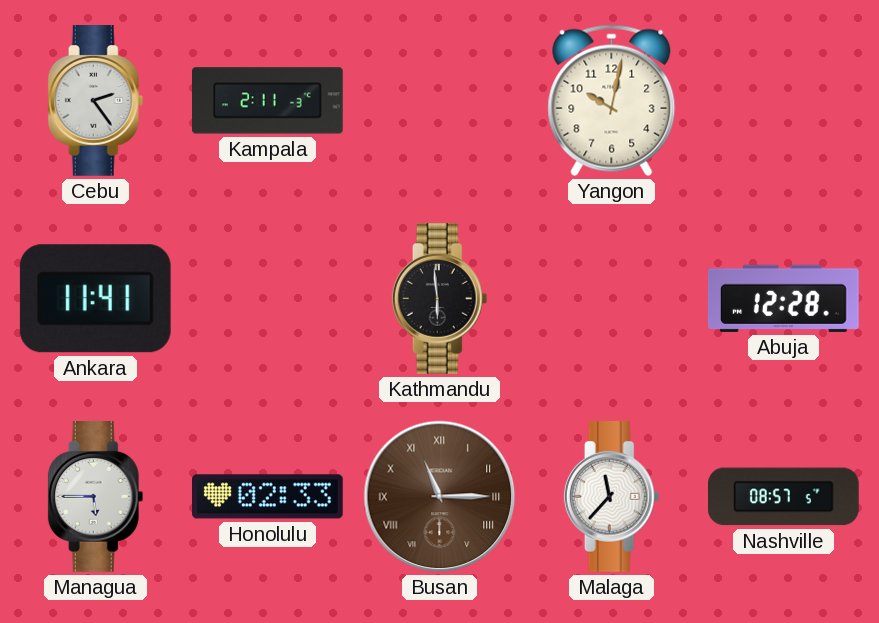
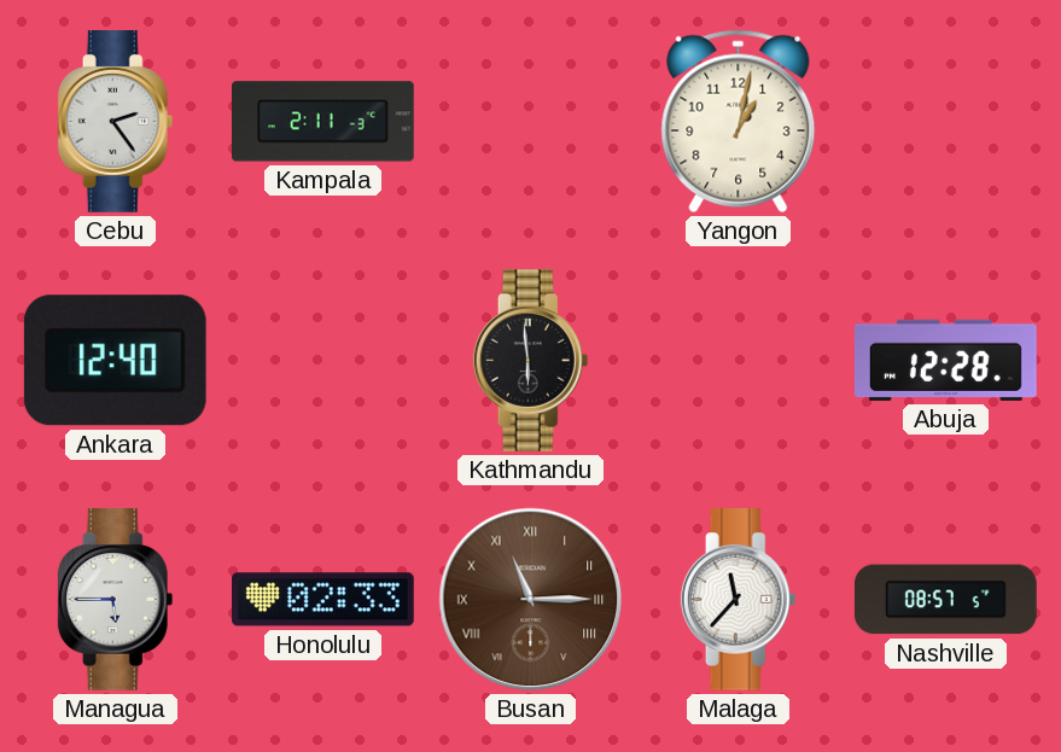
Yangon: 10:02 -> 1:02
Ankara: 11:41 -> 12:40
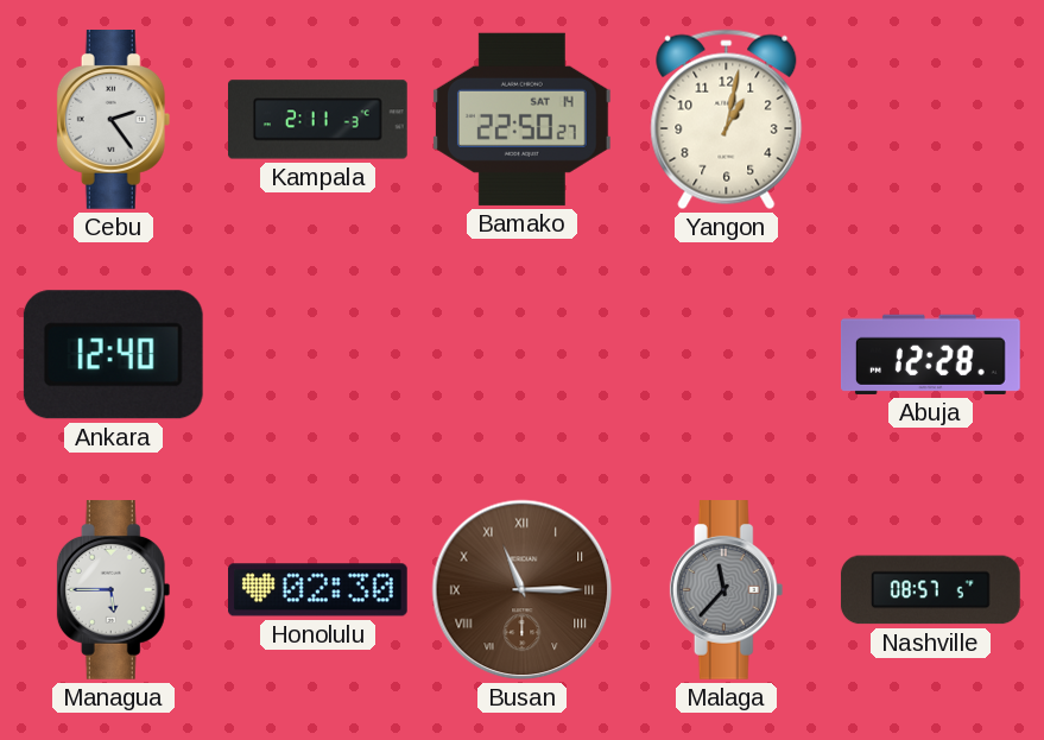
Bamako: none -> 22:50
Kathmandu: 5:59 -> none
Honolulu: 02:33 -> 02:30
Malaga dial: white -> grey
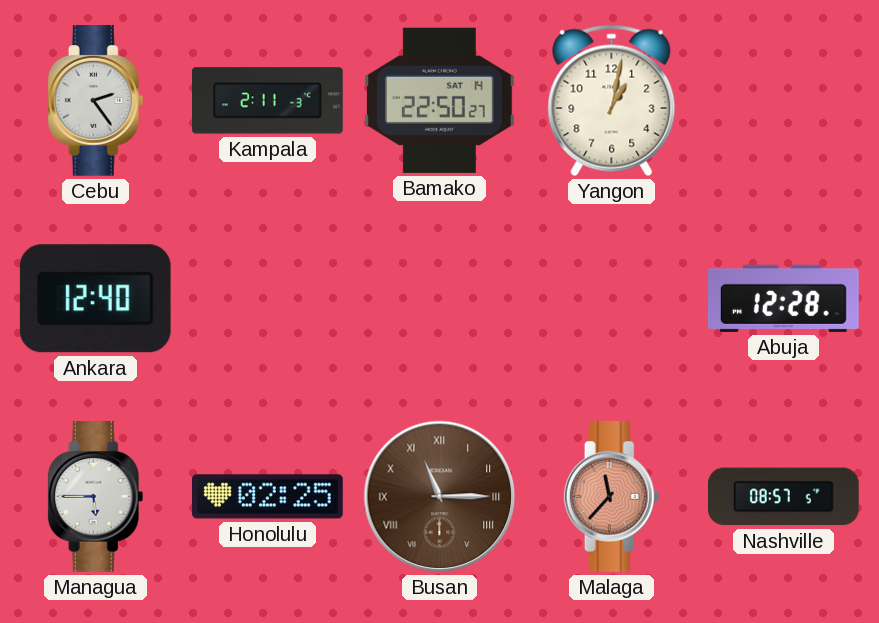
Honolulu: 02:30 -> 02:25
Malaga dial: grey -> salmon
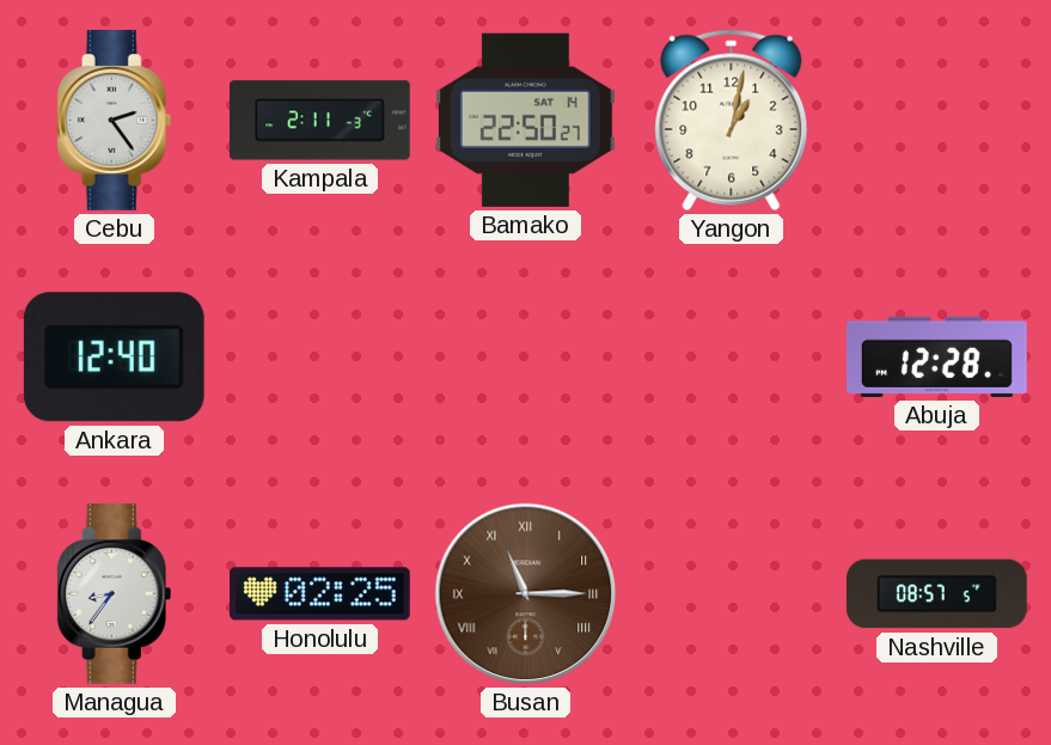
Managua: 5:45 -> 8:36
Malaga: 11:37 -> none
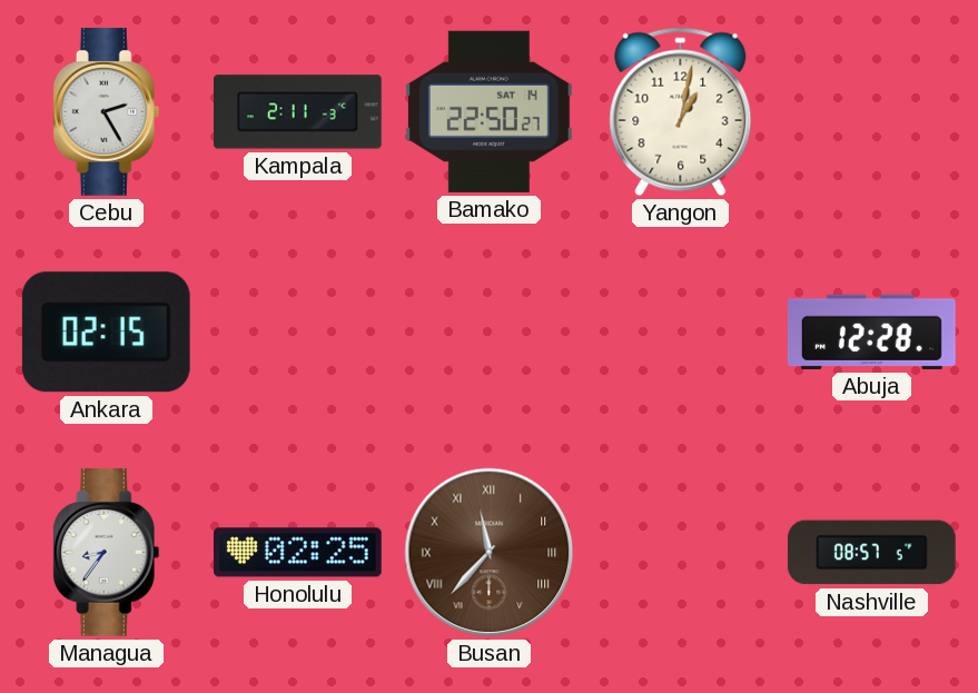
Cebu: 2:24 -> 2:25
Ankara: 12:40 -> 02:15
Busan: 11:15 -> 11:37
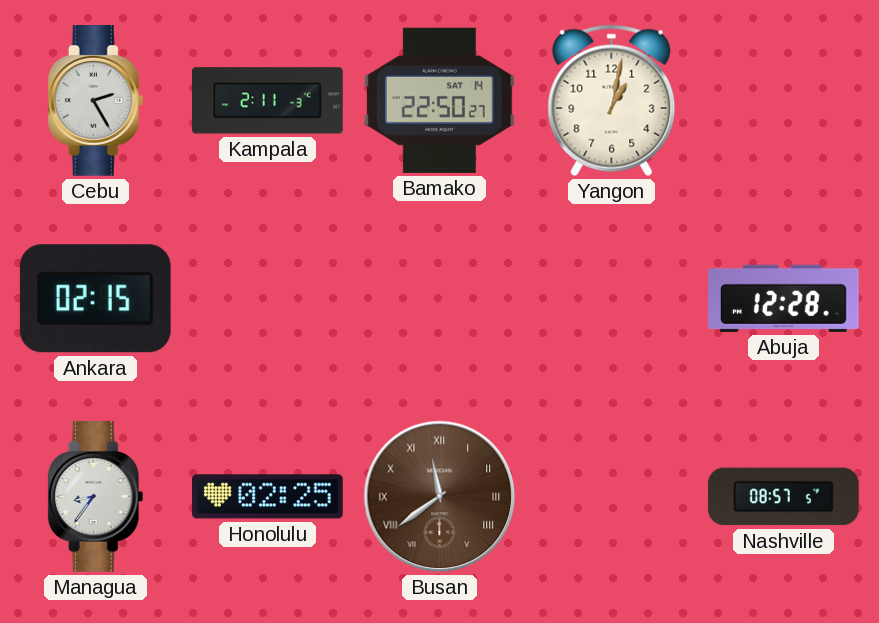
Busan: 11:37 -> 11:39
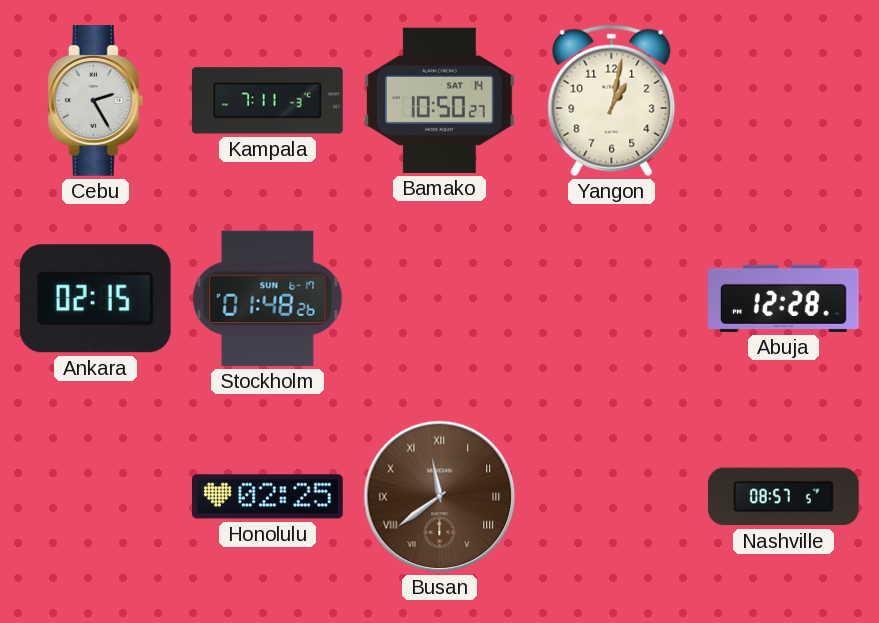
Kampala: 2:11 -> 7:11
Bamako: 22:50 -> 10:50
Stockholm: none -> 01:48
Managua: 8:36 -> none
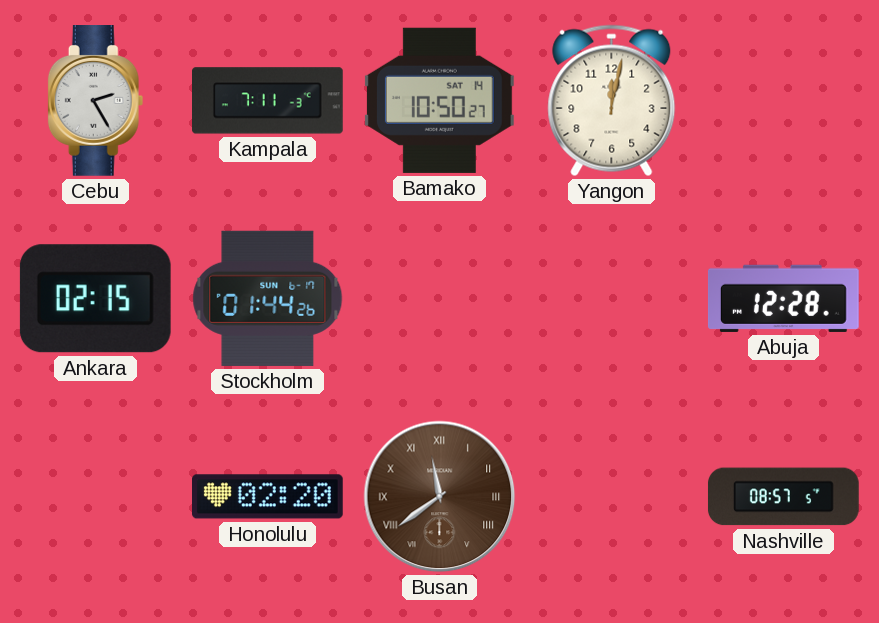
Yangon: 1:02 -> 12:02
Stockholm: 01:48 -> 01:44
Honolulu: 02:25 -> 02:20
